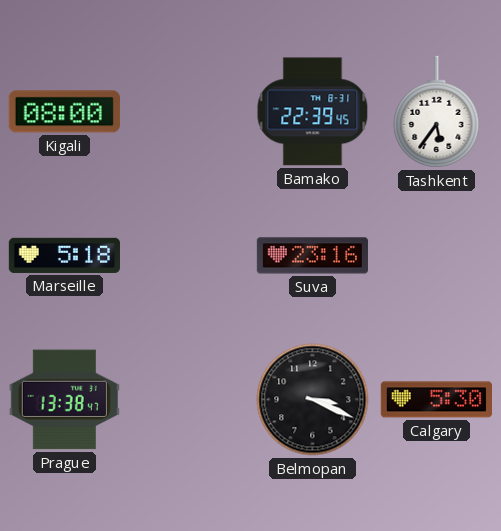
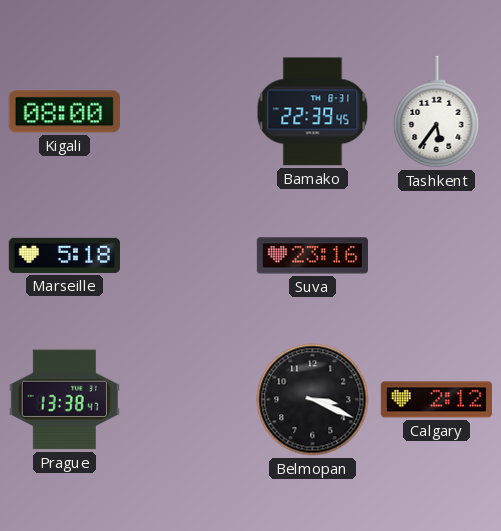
Calgary: 5:30 -> 2:12
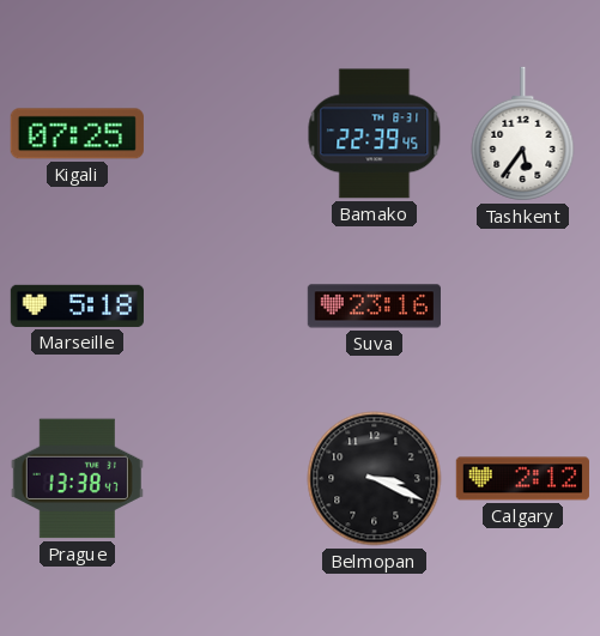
Kigali: 08:00 -> 07:25
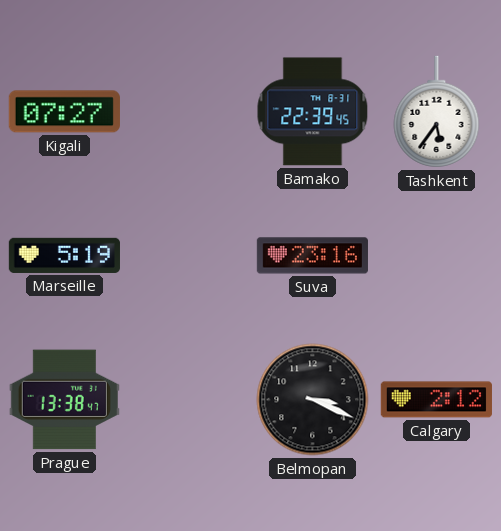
Kigali: 07:25 -> 07:27
Marseille: 5:18 -> 5:19
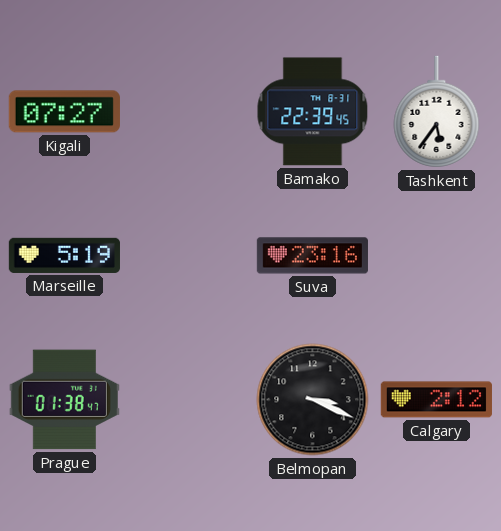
Prague: 13:38 -> 01:38
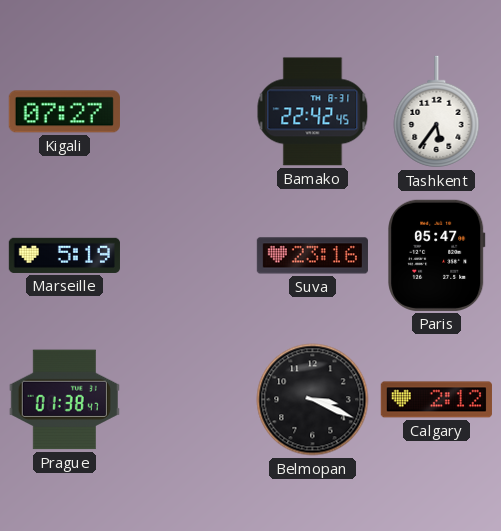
Bamako: 22:39 -> 22:42
Paris: none -> 05:47
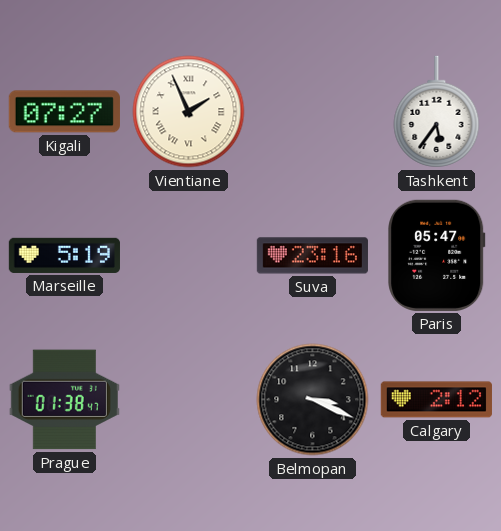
Vientiane: none -> 1:56
Bamako: 22:42 -> none
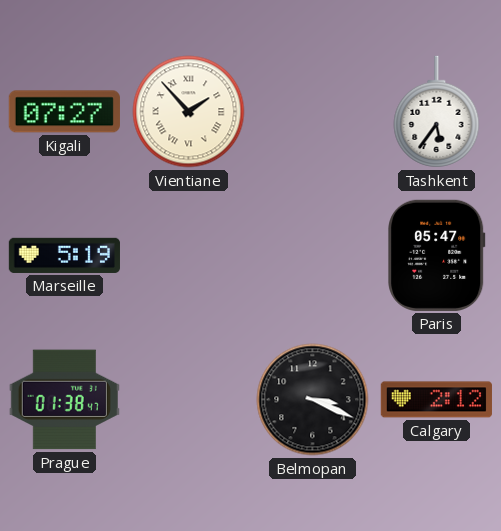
Vientiane: 1:56 -> 1:53
Suva: 23:16 -> none
